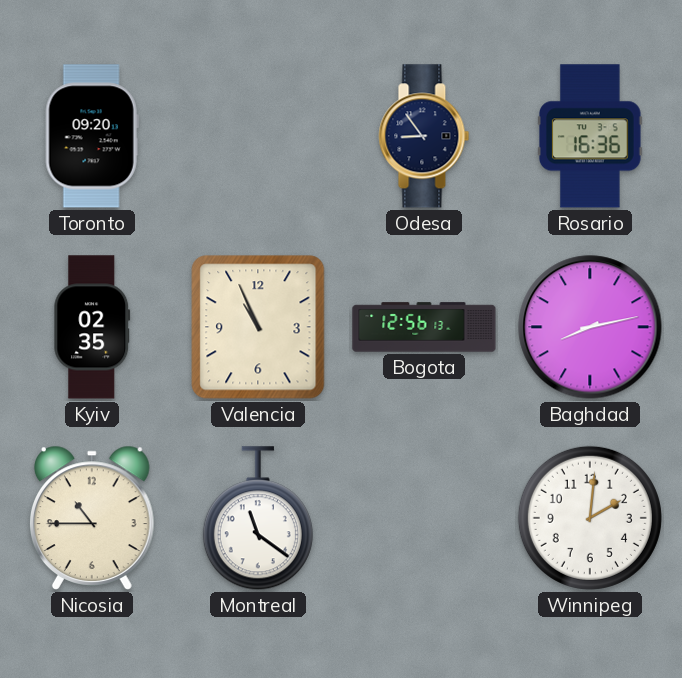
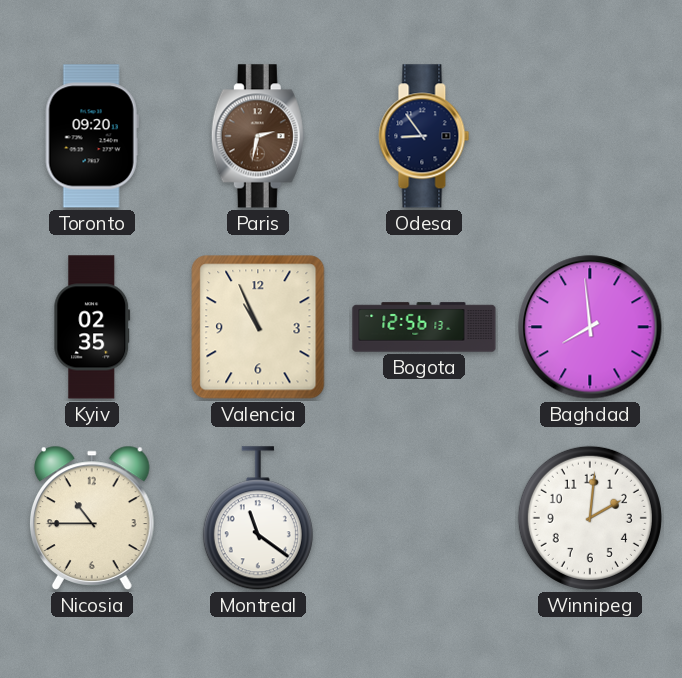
Paris: none -> 2:32
Rosario: 16:36 -> none
Baghdad: 8:13 -> 7:59
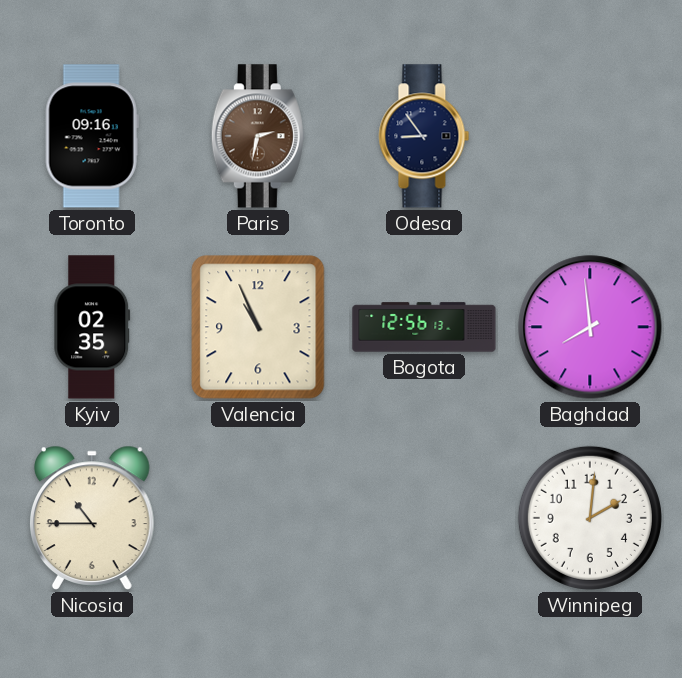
Toronto: 09:20 -> 09:16
Montreal: 11:21 -> none
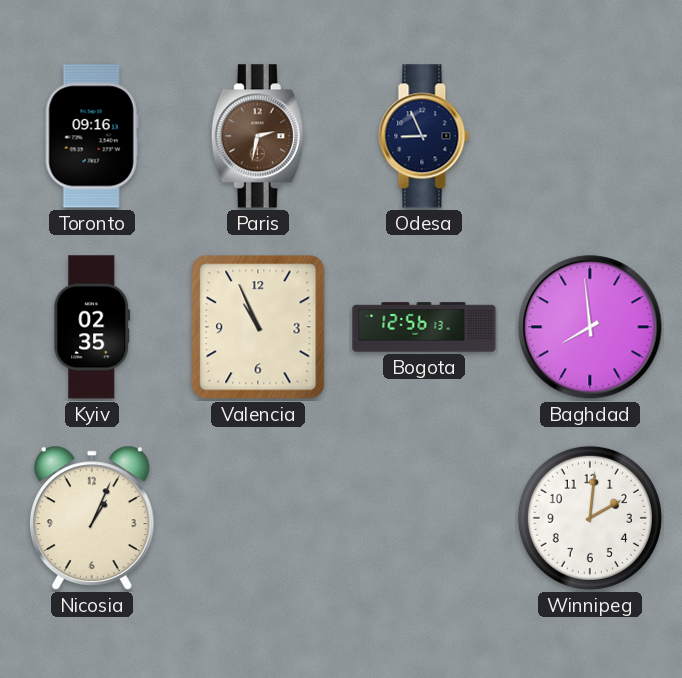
Odesa: 8:54 -> 8:56
Nicosia: 10:45 -> 1:04
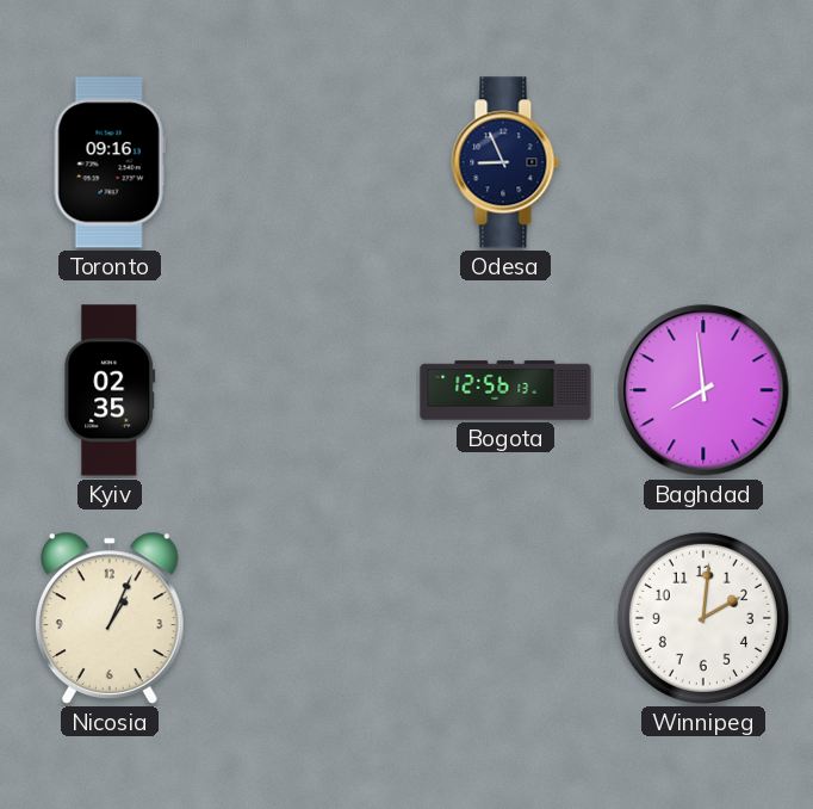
Paris: 2:32 -> none
Valencia: 10:56 -> none
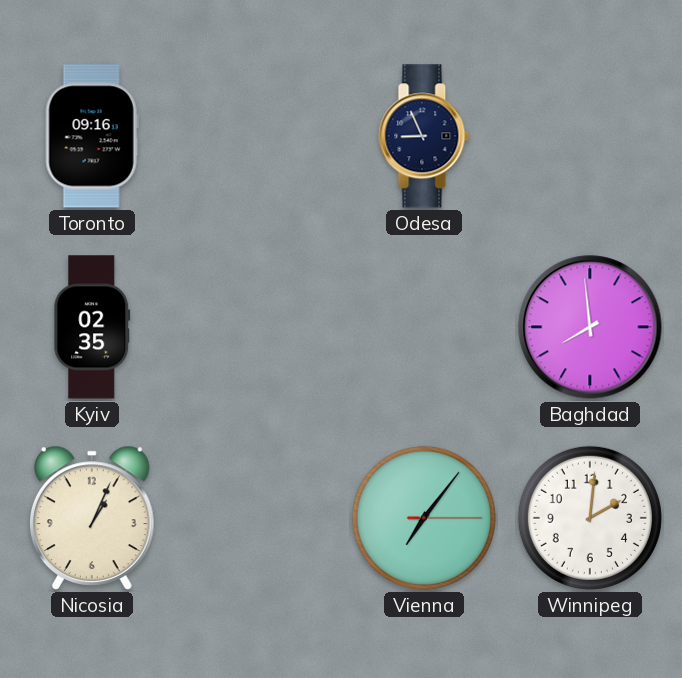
Bogota: 12:56 -> none
Vienna: none -> 7:06
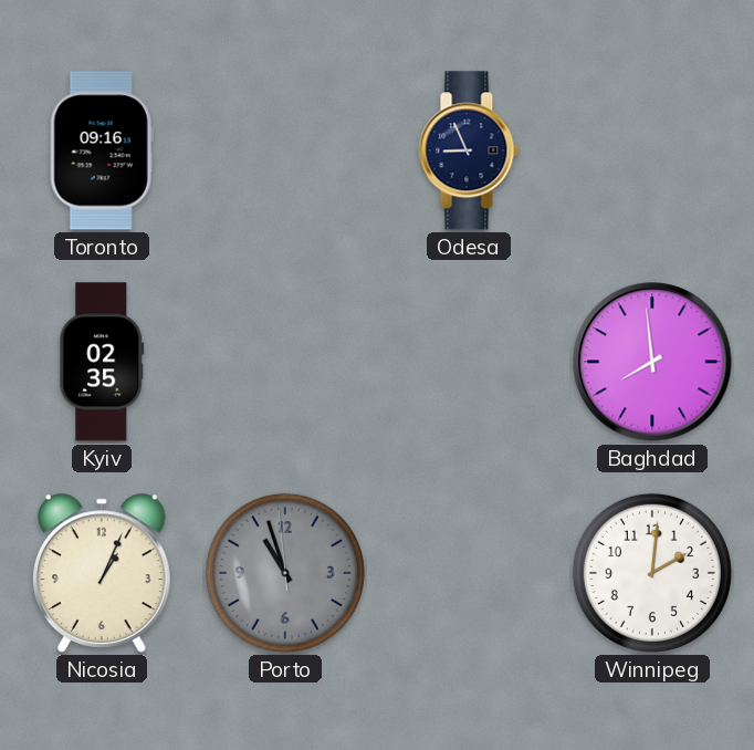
Porto: none -> 10:56
Vienna: 7:06 -> none
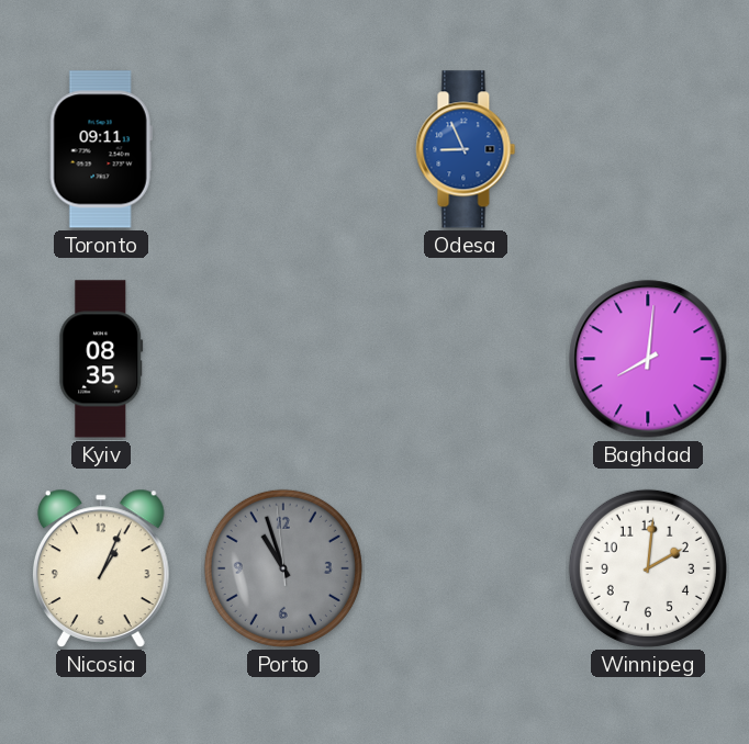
Toronto: 09:16 -> 09:11
Odesa dial: navy -> blue
Kyiv: 02:35 -> 08:35
Baghdad: 7:59 -> 8:01
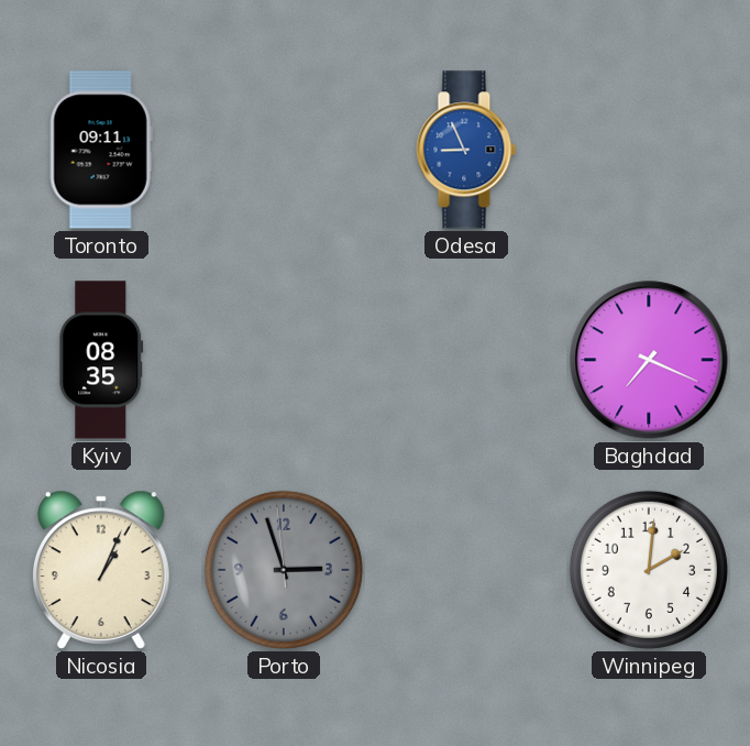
Baghdad: 8:01 -> 7:19
Porto: 10:56 -> 2:56
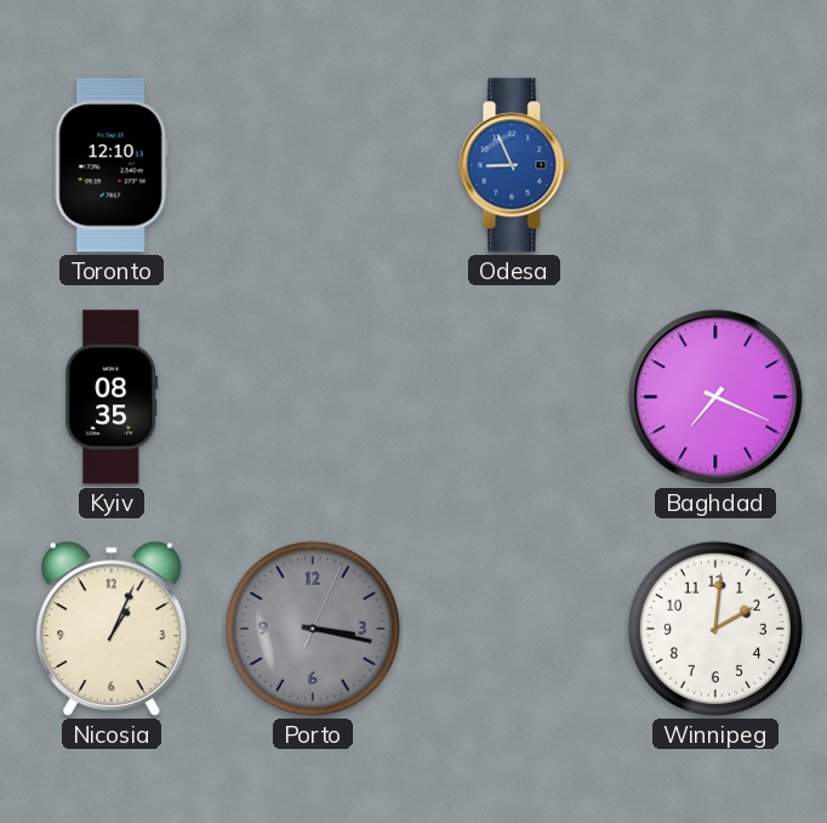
Toronto: 09:11 -> 12:10
Porto: 2:56 -> 3:17
